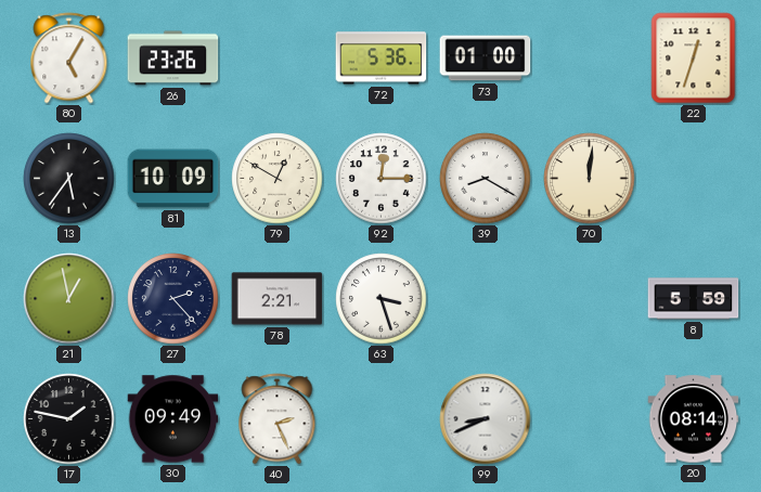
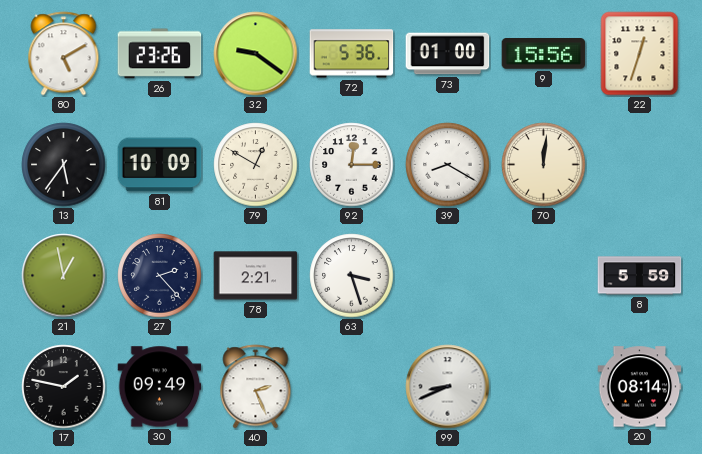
80: 5:05 -> 5:10
32: none -> 9:21
9: none -> 15:56
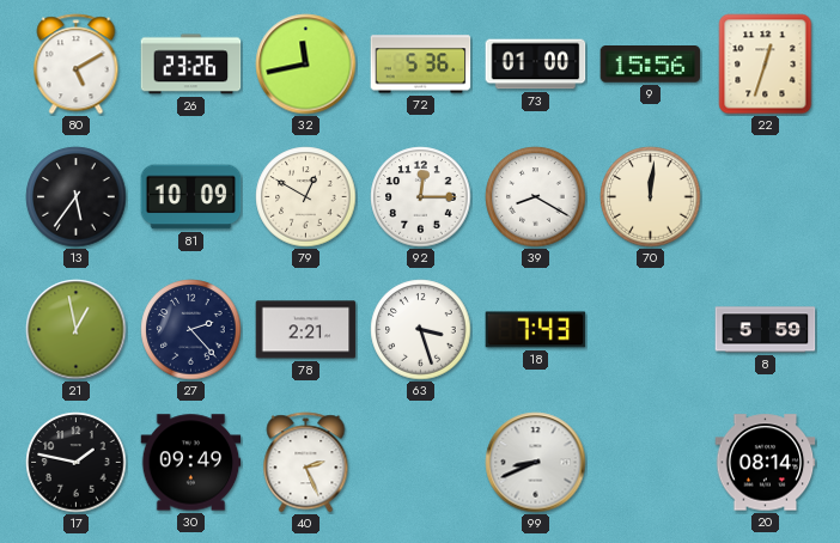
32: 9:21 -> 11:43
18: none -> 7:43
